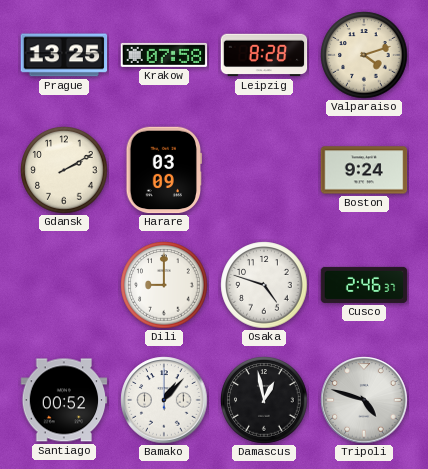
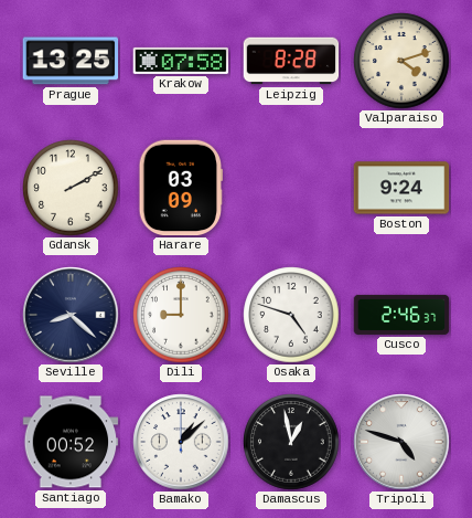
Seville: none -> 8:22
Bamako: 1:07 -> 1:08
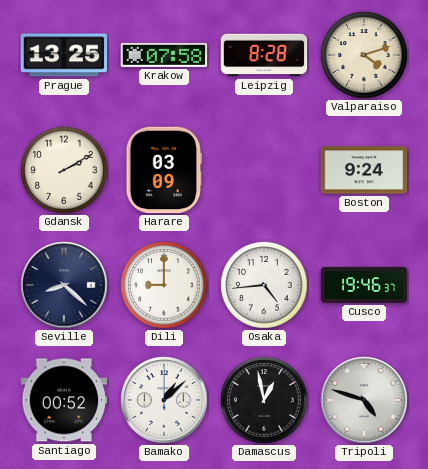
Osaka: 4:48 -> 4:44
Cusco: 2:46 -> 19:46
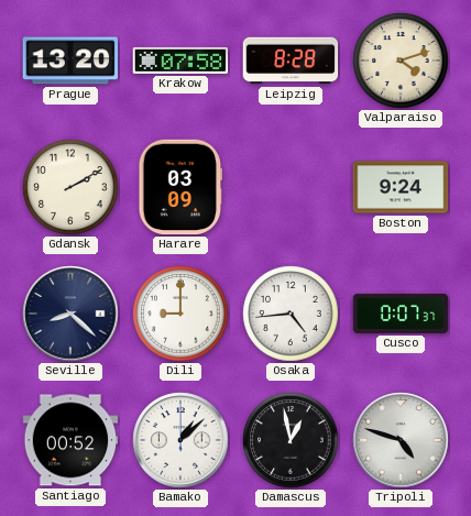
Prague: 13:25 -> 13:20
Cusco: 19:46 -> 0:07
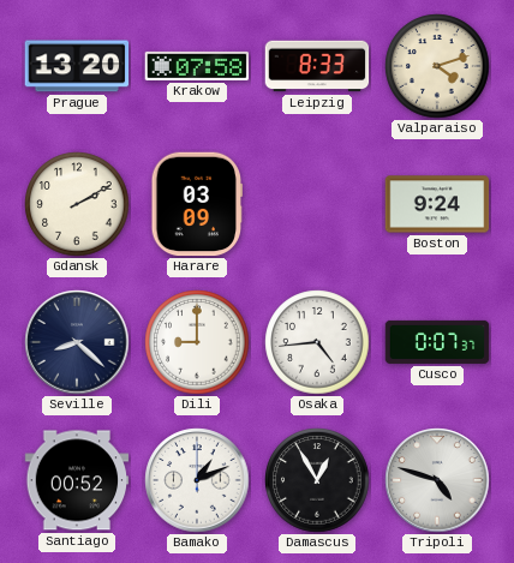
Leipzig: 8:28 -> 8:33
Bamako: 1:08 -> 1:11
Damascus: 12:58 -> 12:55
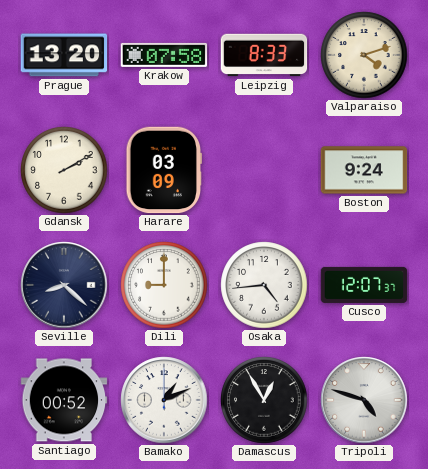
Cusco: 0:07 -> 12:07
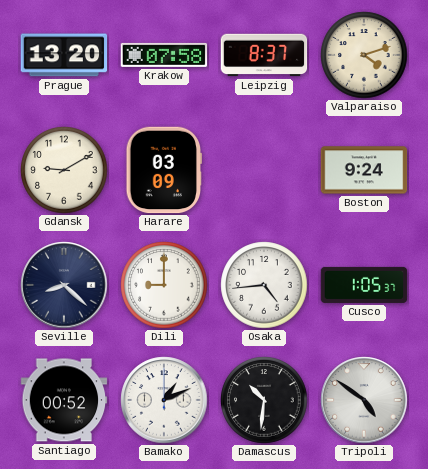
Leipzig: 8:33 -> 8:37
Gdansk: 2:10 -> 9:10
Cusco: 12:07 -> 1:05
Damascus: 12:55 -> 10:31
Tripoli: 4:48 -> 4:51
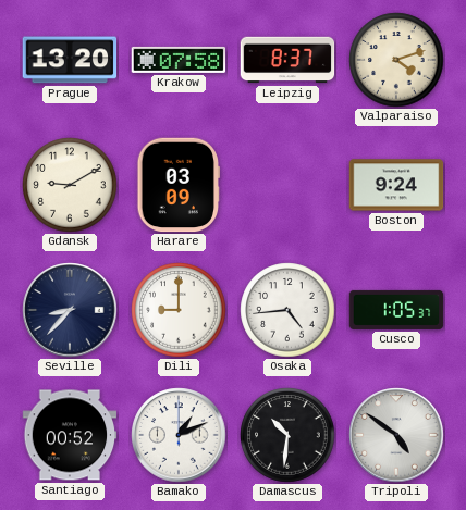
Seville: 8:22 -> 8:37
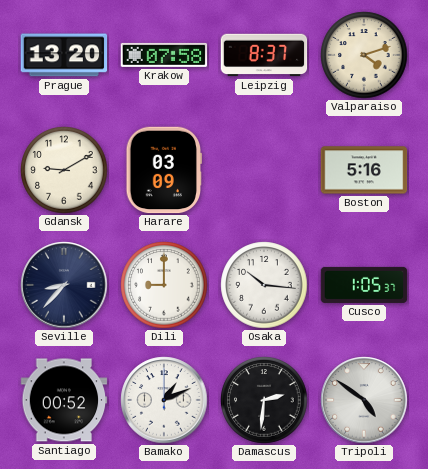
Boston: 9:24 -> 5:16
Osaka: 4:44 -> 10:16
Damascus: 10:31 -> 2:31
